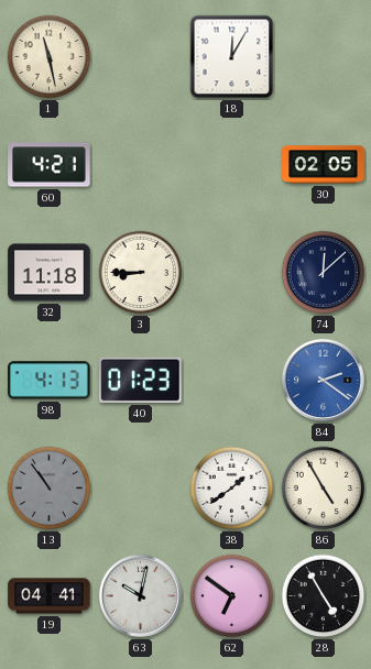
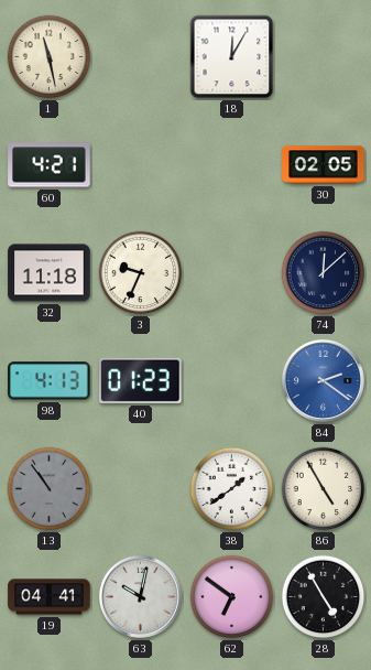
3: 8:45 -> 9:34
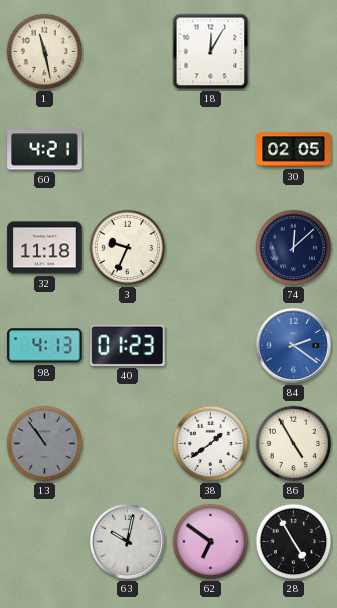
19: 04:41 -> none
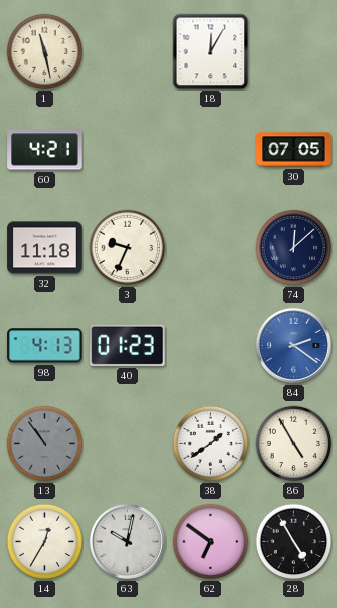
30: 02:05 -> 07:05
14: none -> 12:35
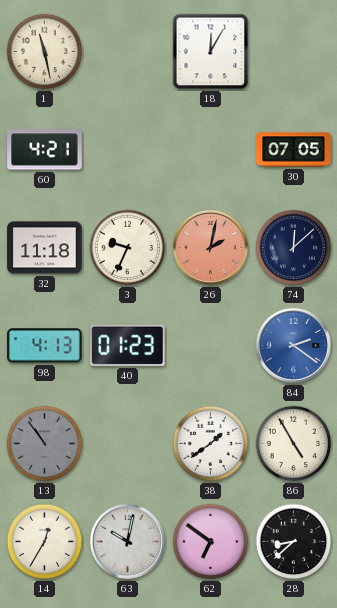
26: none -> 2:02
28: 4:55 -> 8:38
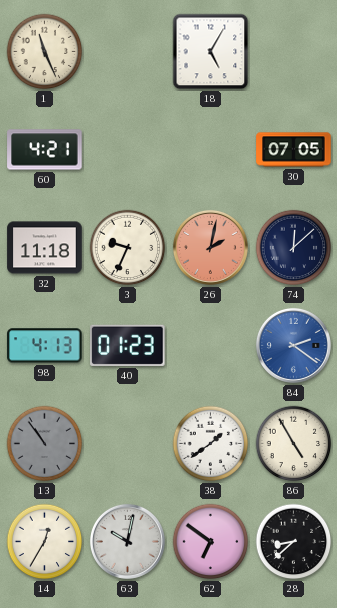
1: 11:28 -> 11:26
18: 12:05 -> 5:05
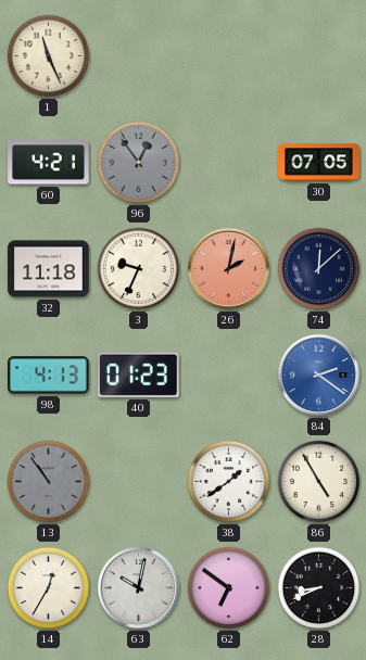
18: 5:05 -> none
96: none -> 12:54
28: 8:38 -> 8:41
